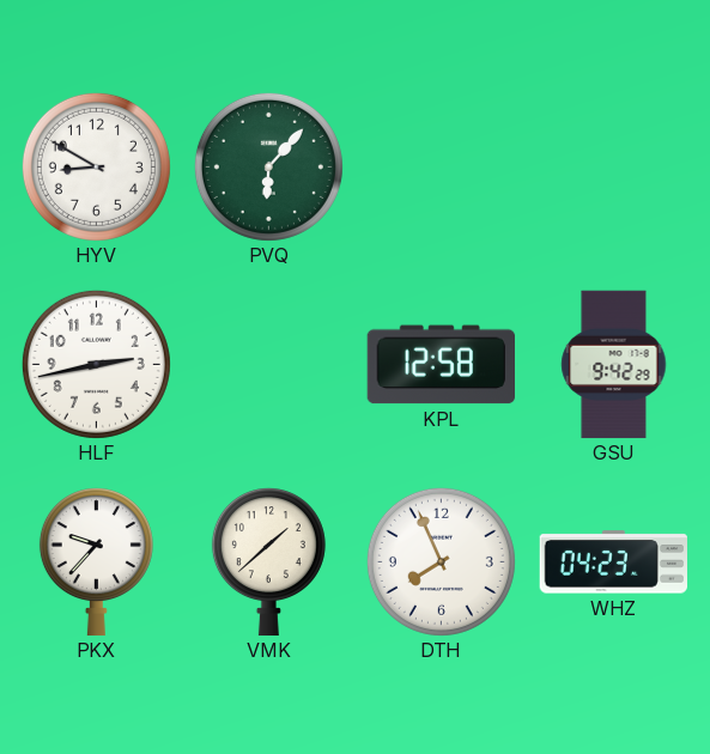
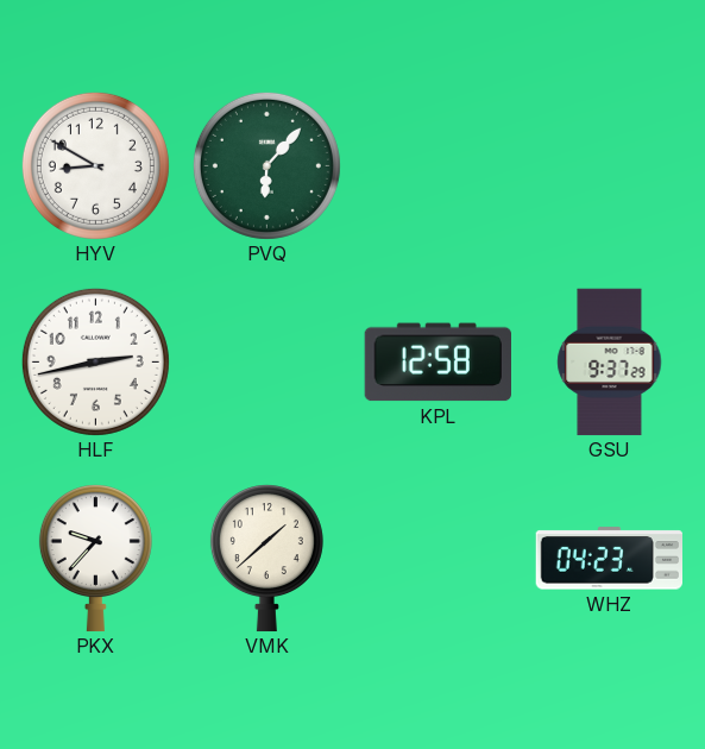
GSU: 9:42 -> 9:37
DTH: 7:56 -> none
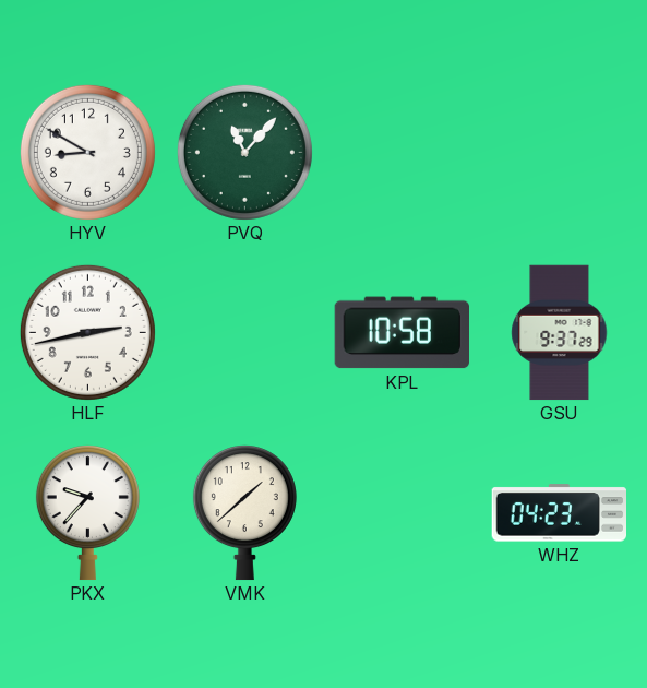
PVQ: 6:07 -> 11:07
KPL: 12:58 -> 10:58
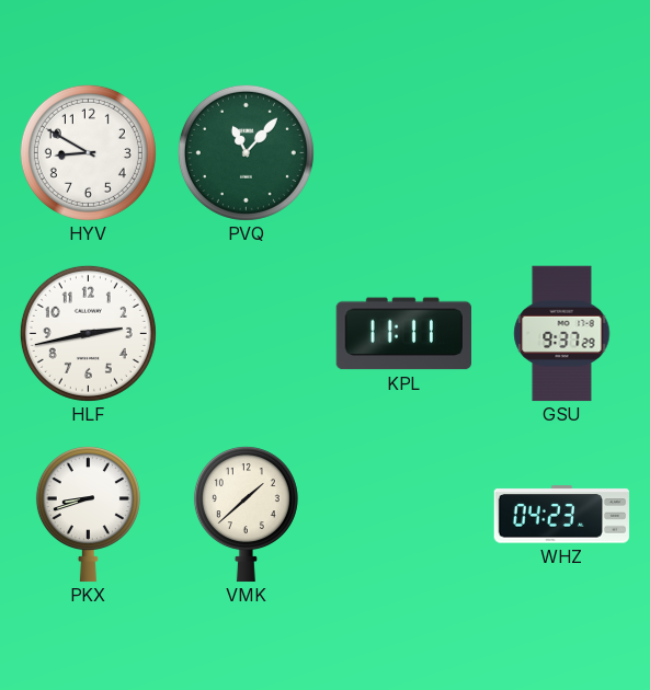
KPL: 10:58 -> 11:11
PKX: 9:37 -> 8:42
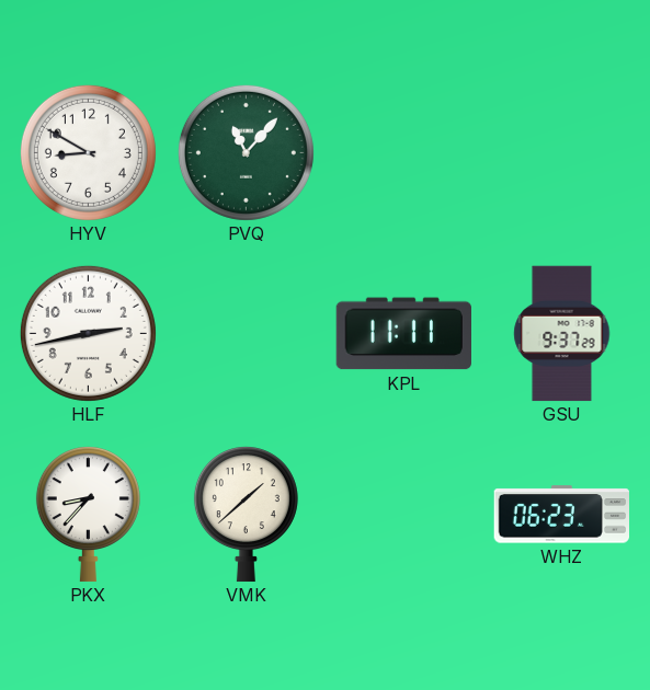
PKX: 8:42 -> 8:37
WHZ: 04:23 -> 06:23
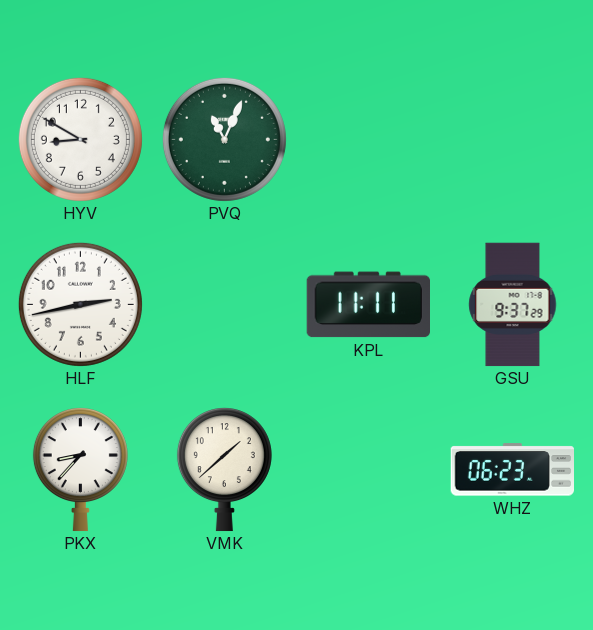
PVQ: 11:07 -> 11:04
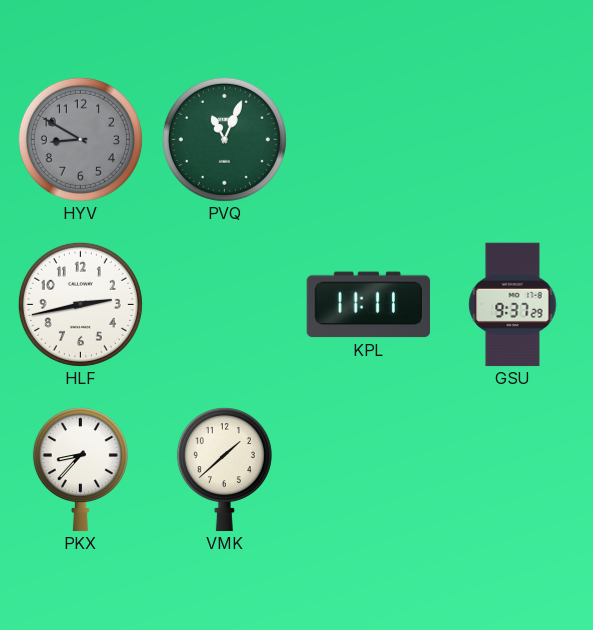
HYV dial: white -> grey
WHZ: 06:23 -> none
